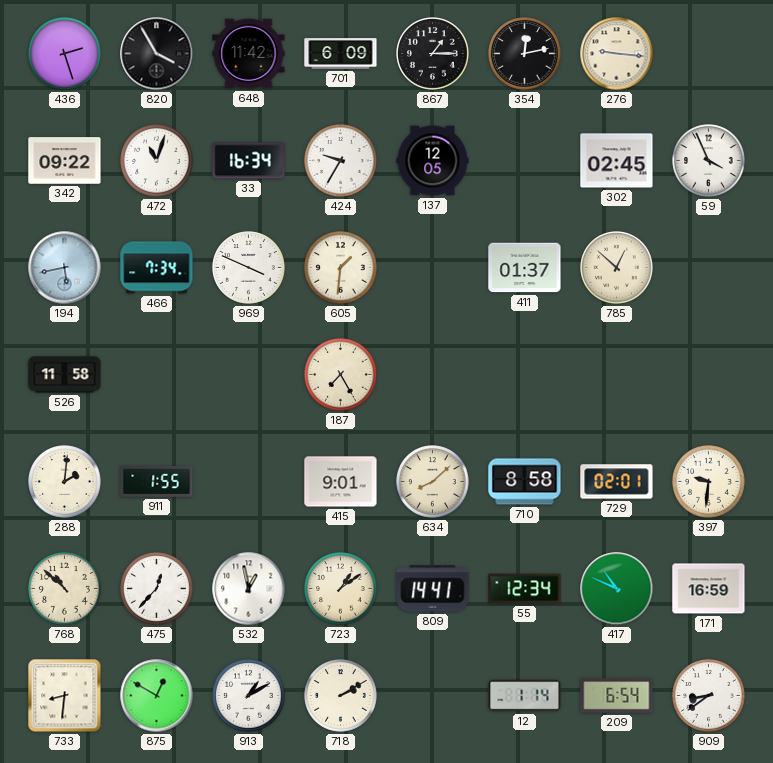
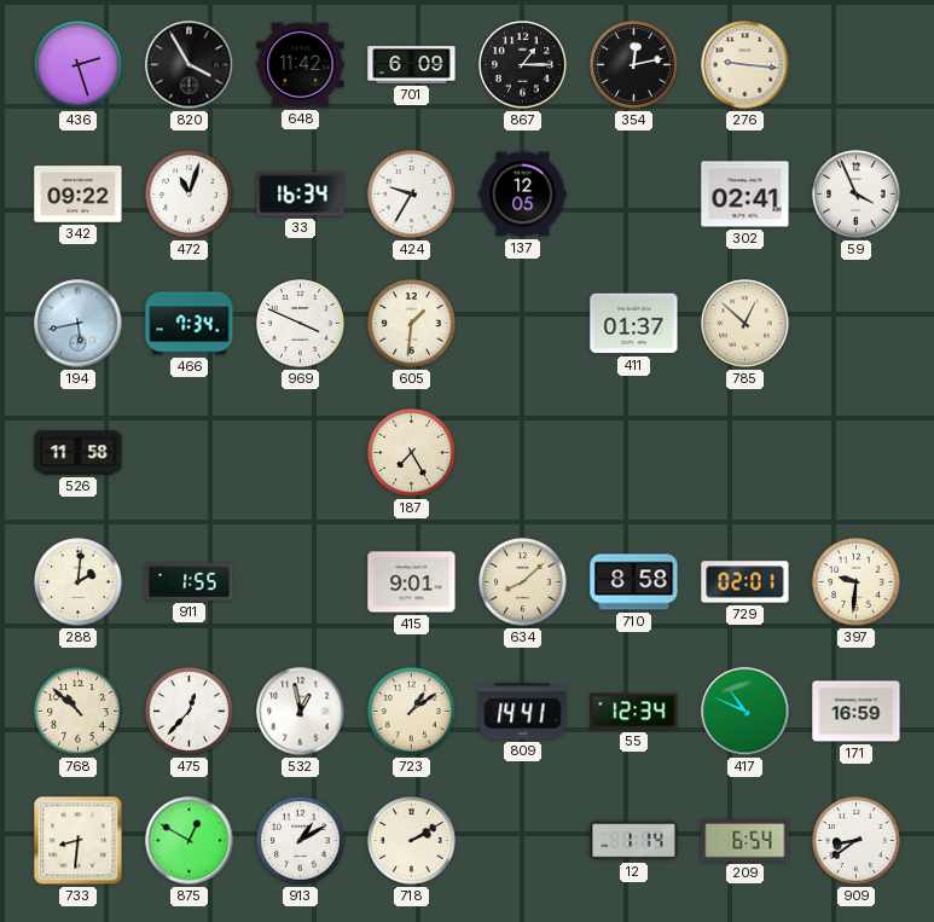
302: 02:45 -> 02:41
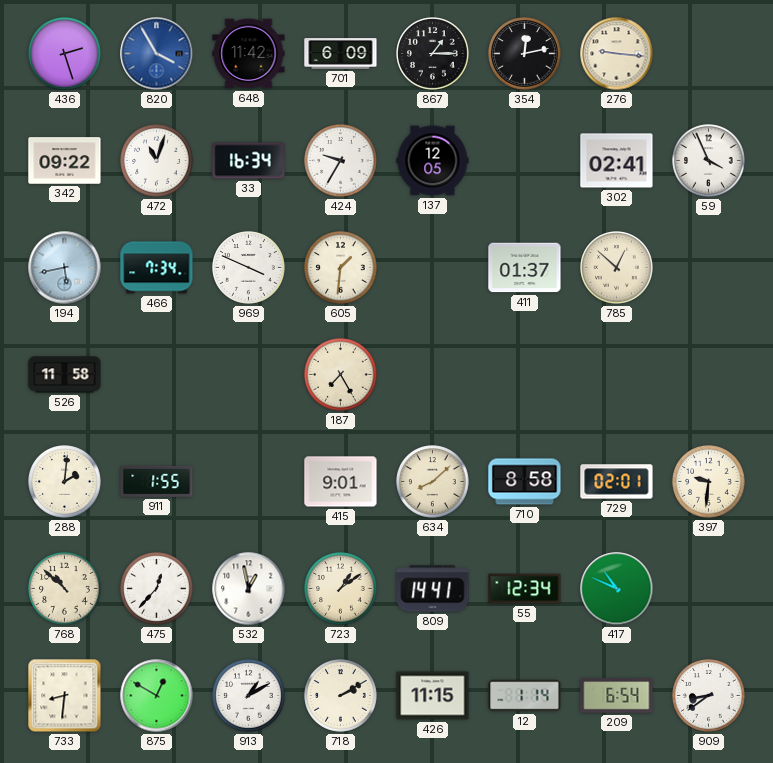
820 dial: black -> blue
171: 16:59 -> none
426: none -> 11:15
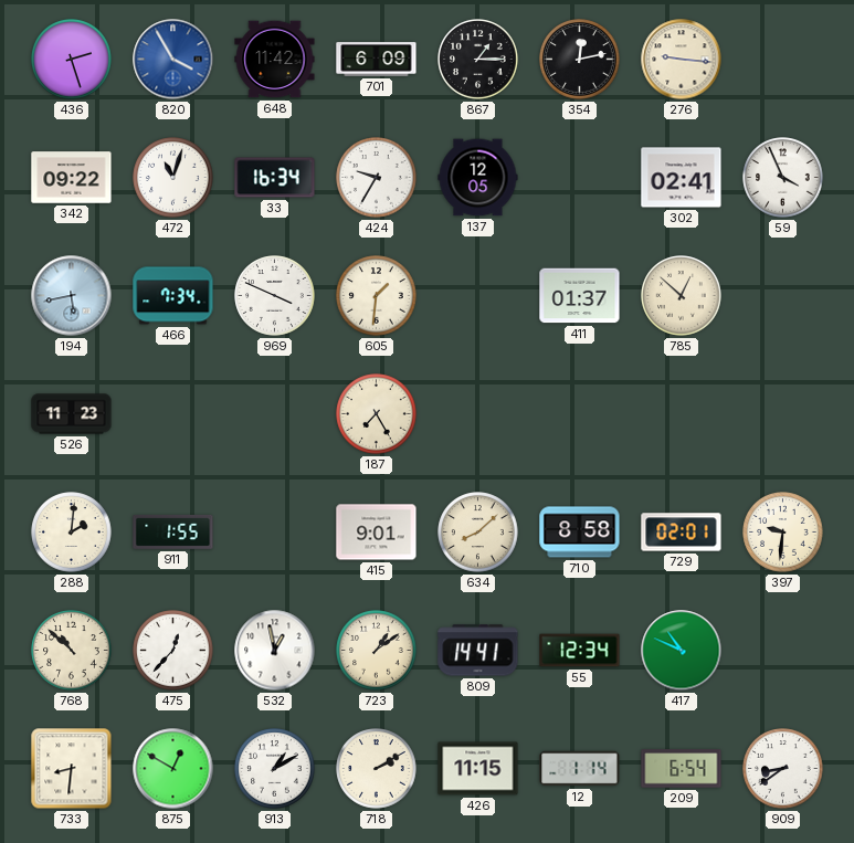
526: 11:58 -> 11:23
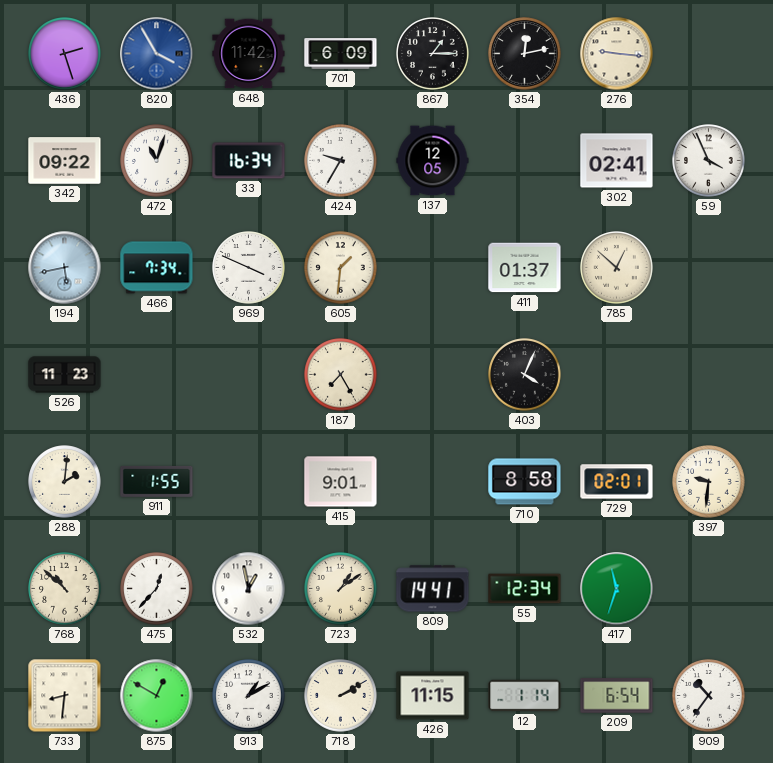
403: none -> 4:04
634: 8:08 -> none
417: 10:49 -> 11:33
909: 8:39 -> 10:36
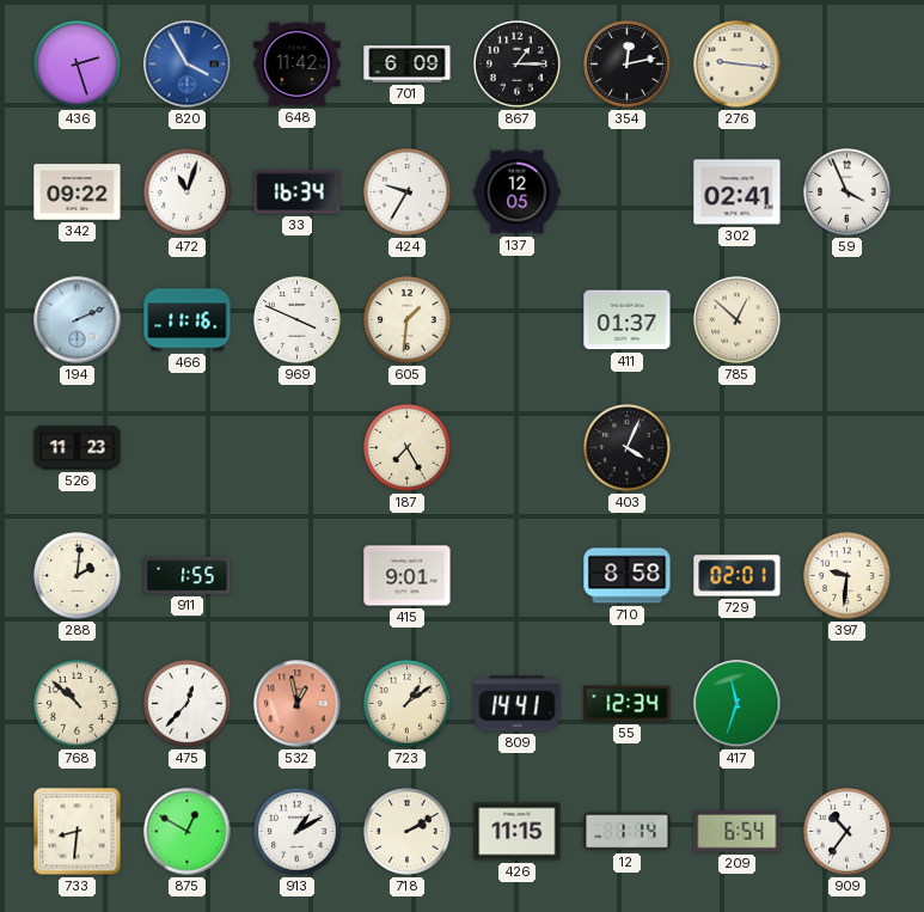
194: 5:43 -> 2:11
466: 7:34 -> 11:16
532 dial: white -> salmon
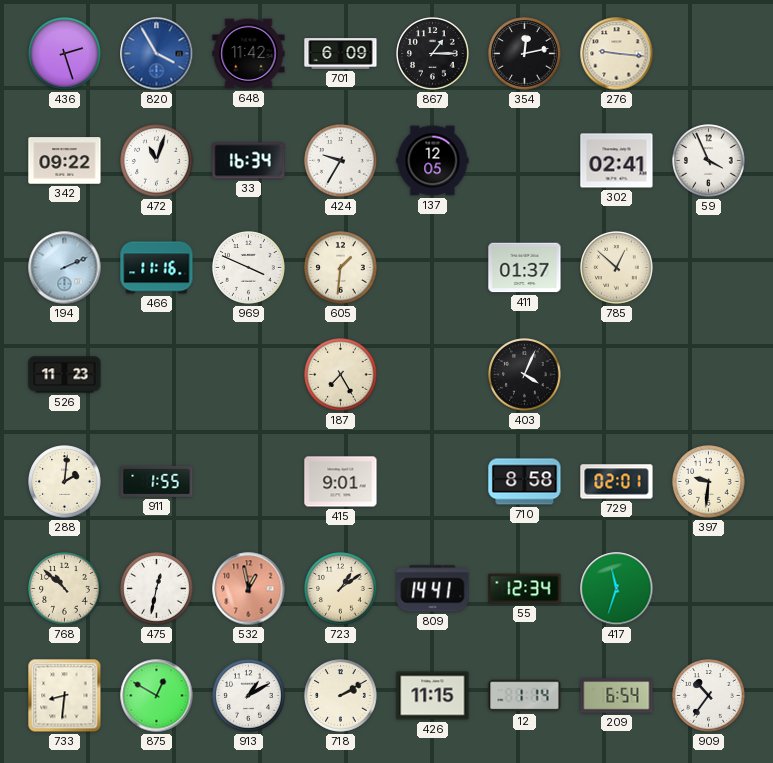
475: 12:37 -> 12:32
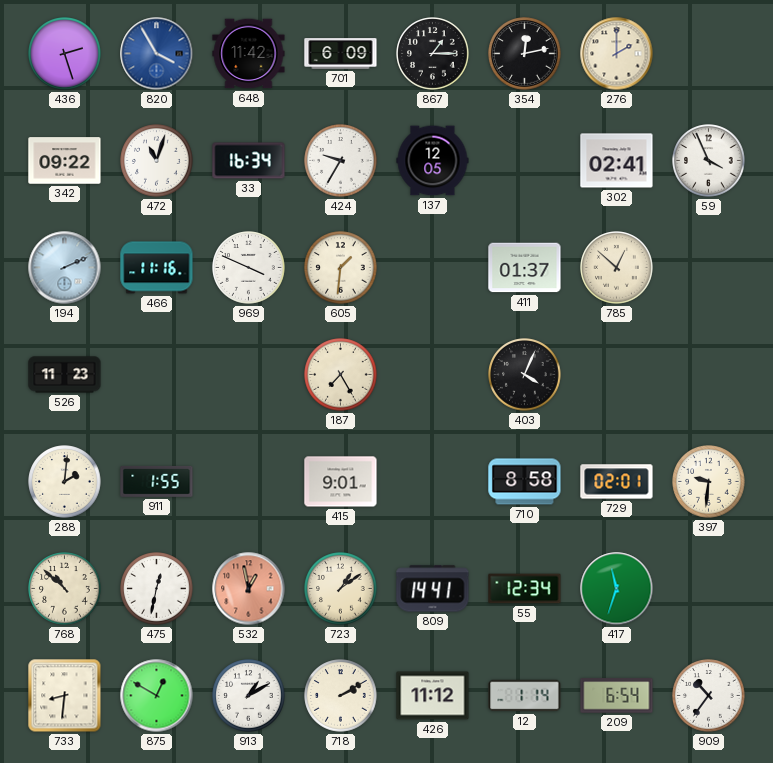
276: 9:16 -> 2:00
426: 11:15 -> 11:12
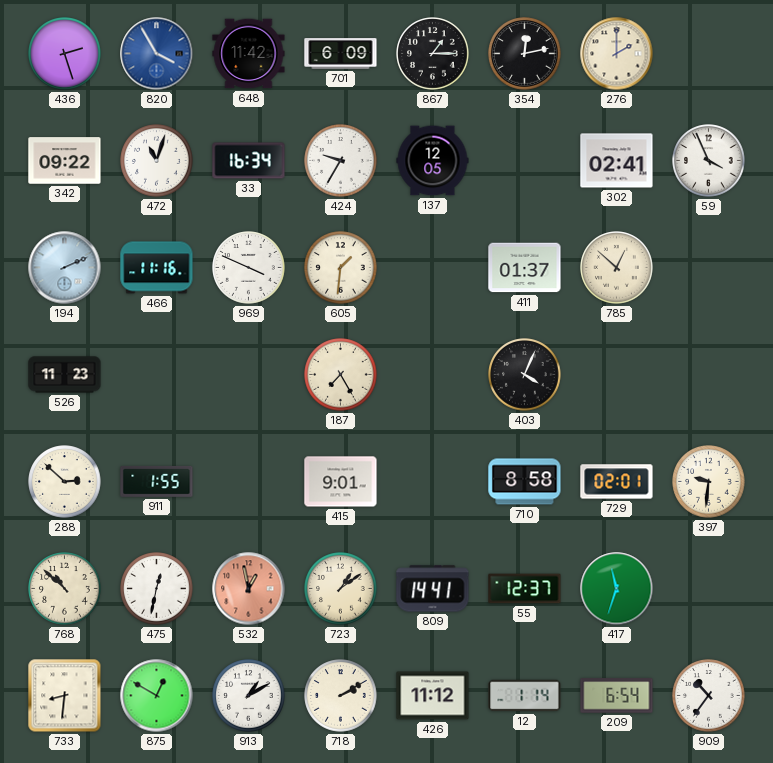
288: 2:01 -> 2:52
55: 12:34 -> 12:37
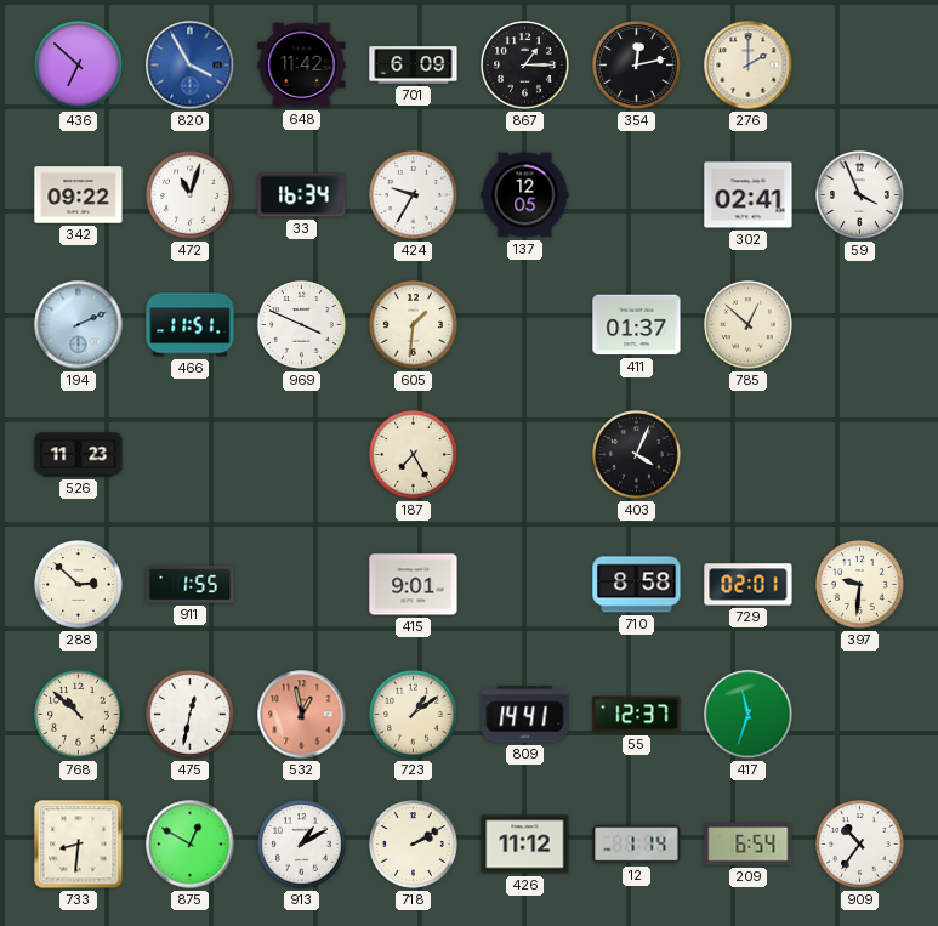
436: 2:27 -> 6:52
466: 11:16 -> 11:51
